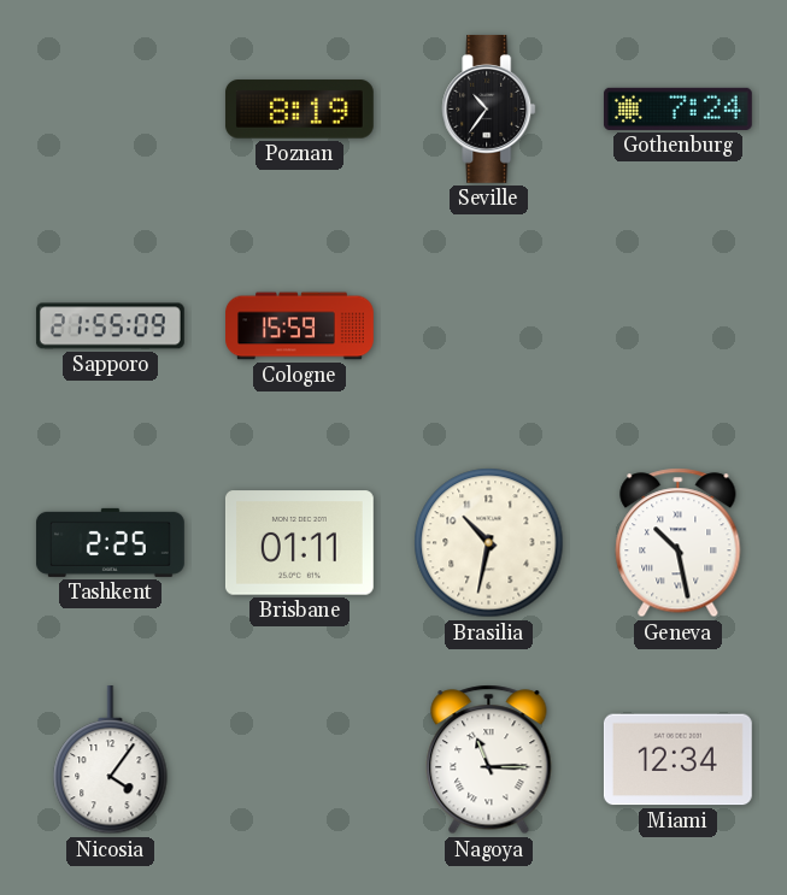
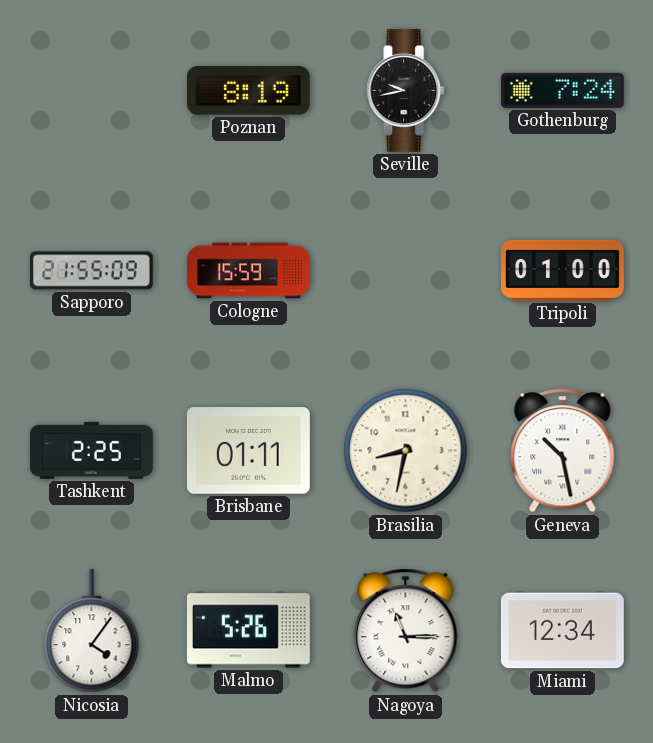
Seville: 10:36 -> 9:43
Tripoli: none -> 01:00
Brasilia: 10:32 -> 8:32
Malmo: none -> 5:26
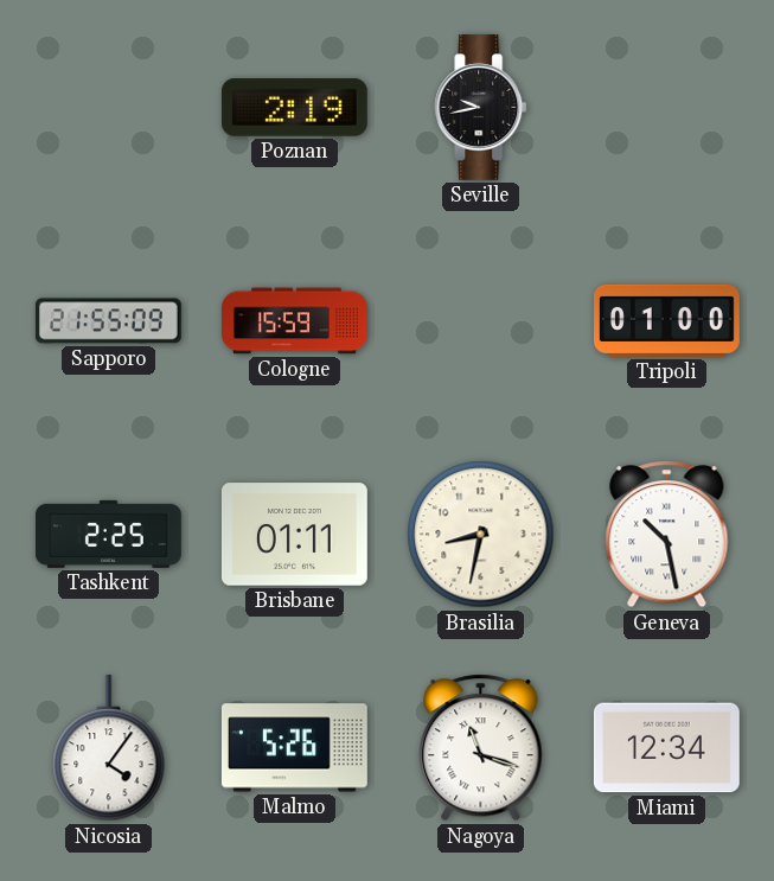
Poznan: 8:19 -> 2:19
Gothenburg: 7:24 -> none
Nagoya: 11:15 -> 11:18
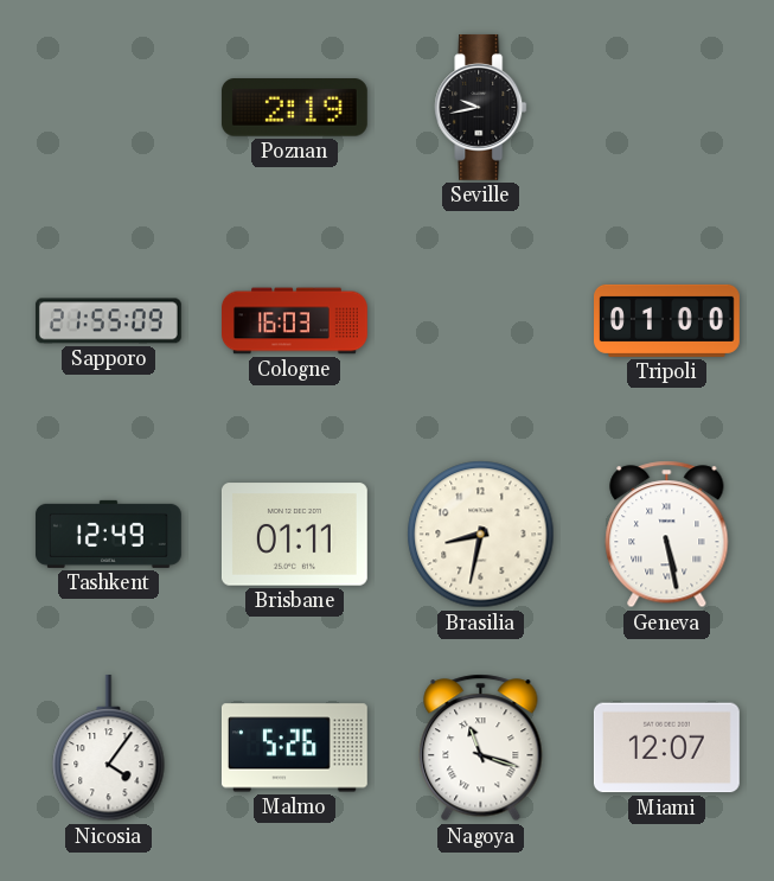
Cologne: 15:59 -> 16:03
Tashkent: 2:25 -> 12:49
Geneva: 10:28 -> 5:28
Miami: 12:34 -> 12:07
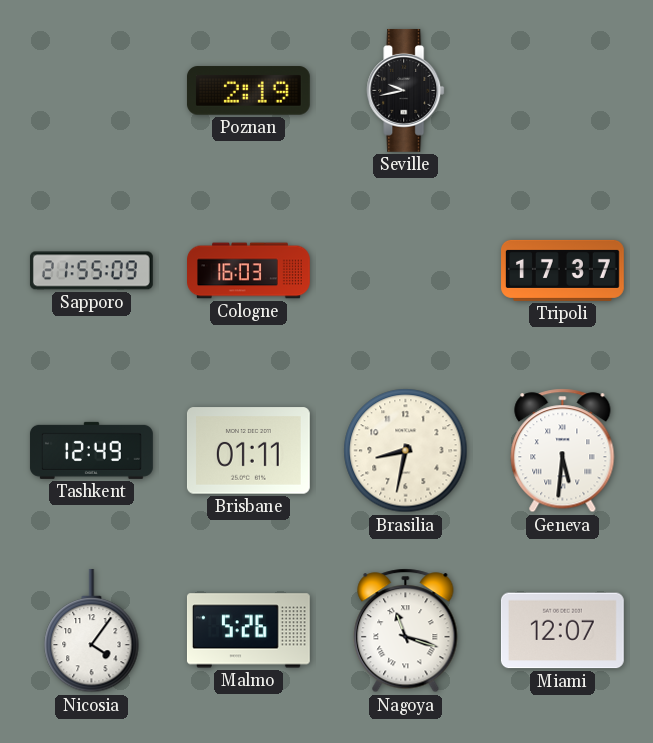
Tripoli: 01:00 -> 17:37
Geneva: 5:28 -> 5:31
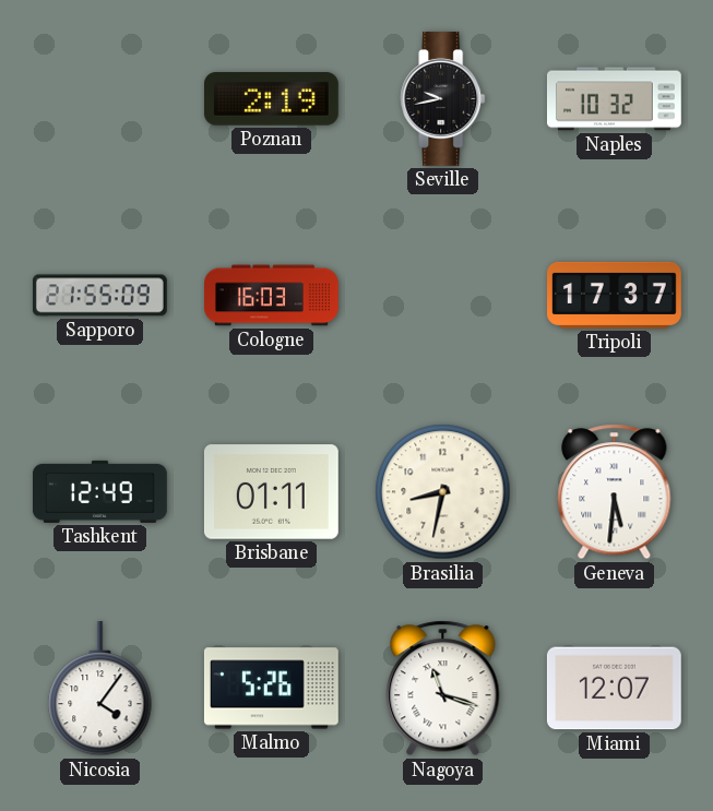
Naples: none -> 10:32
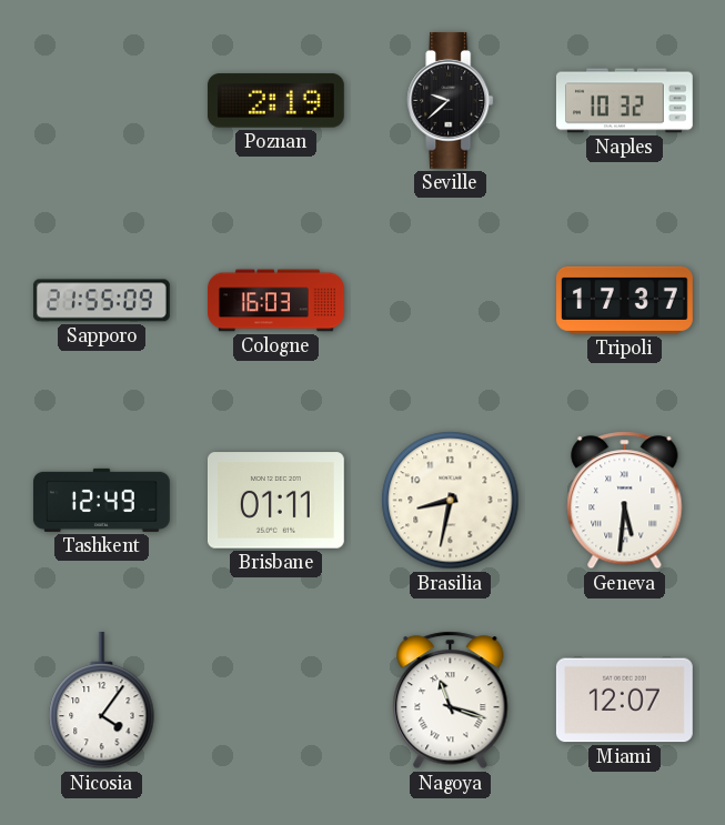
Seville: 9:43 -> 9:38
Malmo: 5:26 -> none
